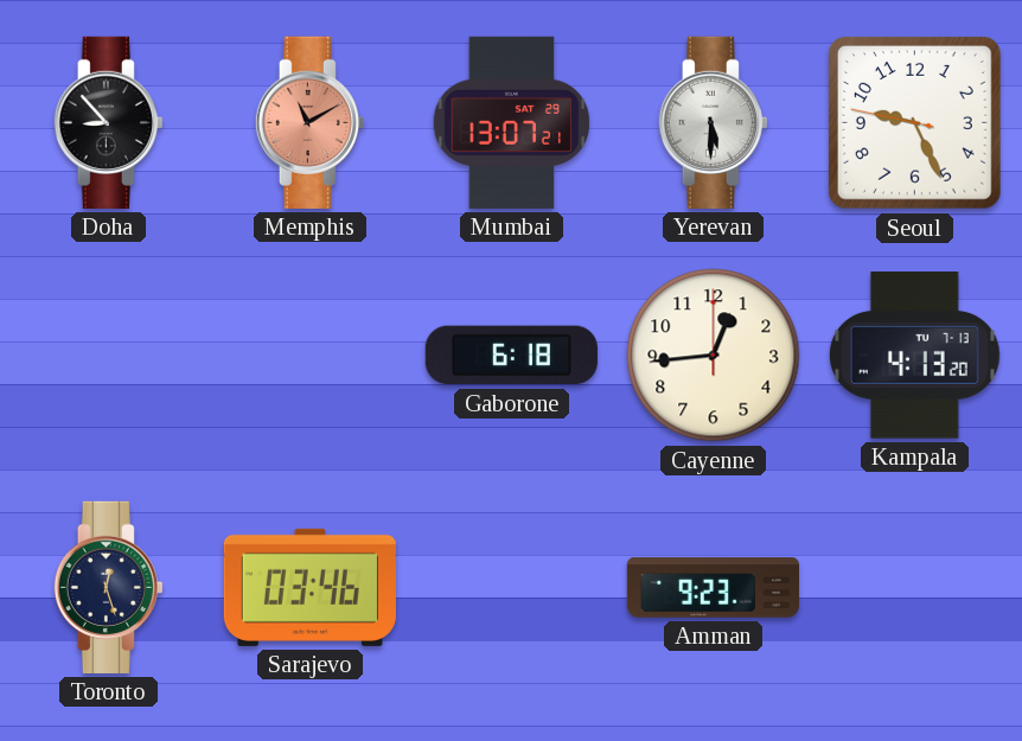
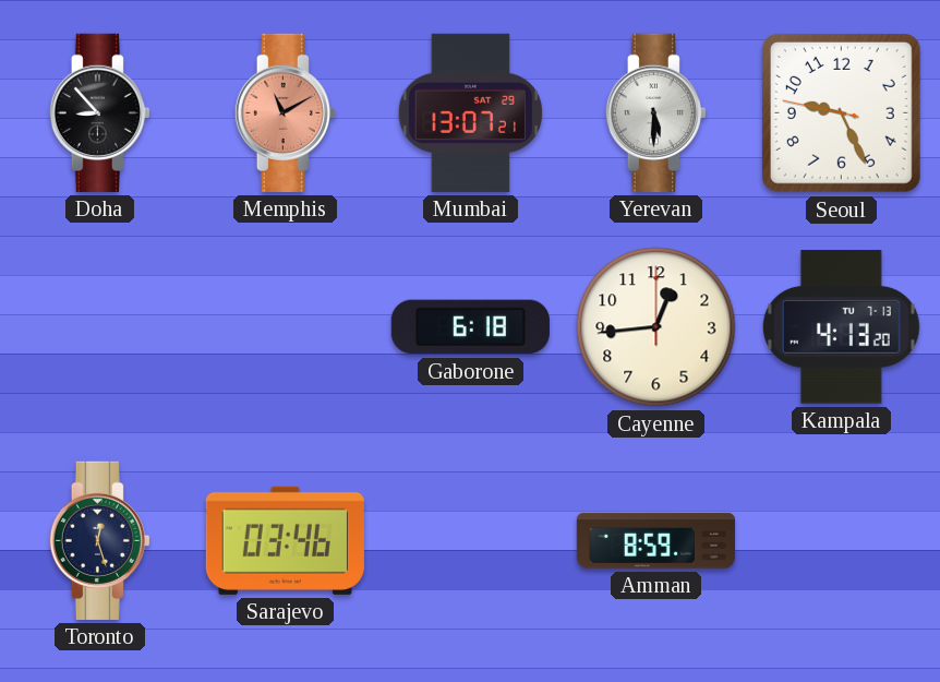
Amman: 9:23 -> 8:59
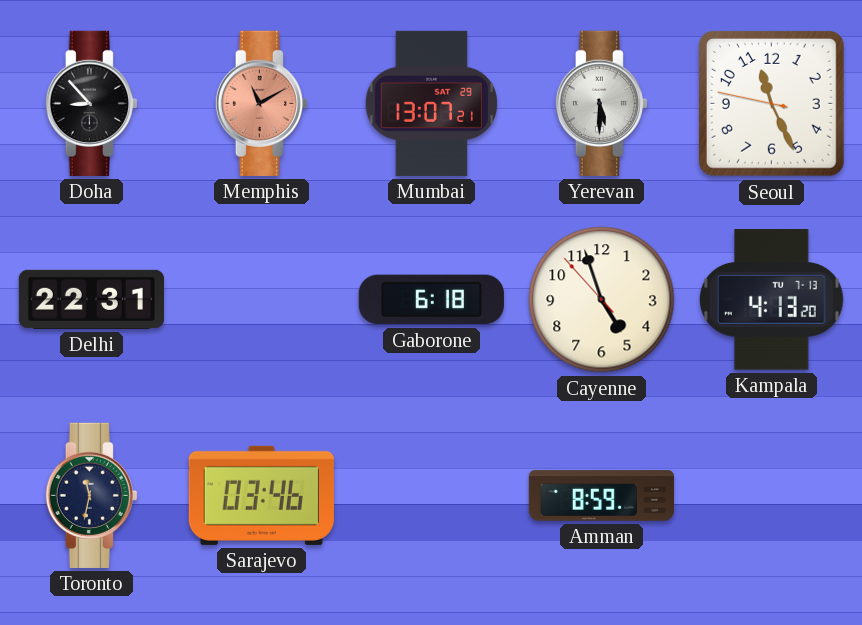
Seoul: 9:25 -> 11:25
Delhi: none -> 22:31
Cayenne: 12:44 -> 4:56
Toronto: 12:27 -> 11:32
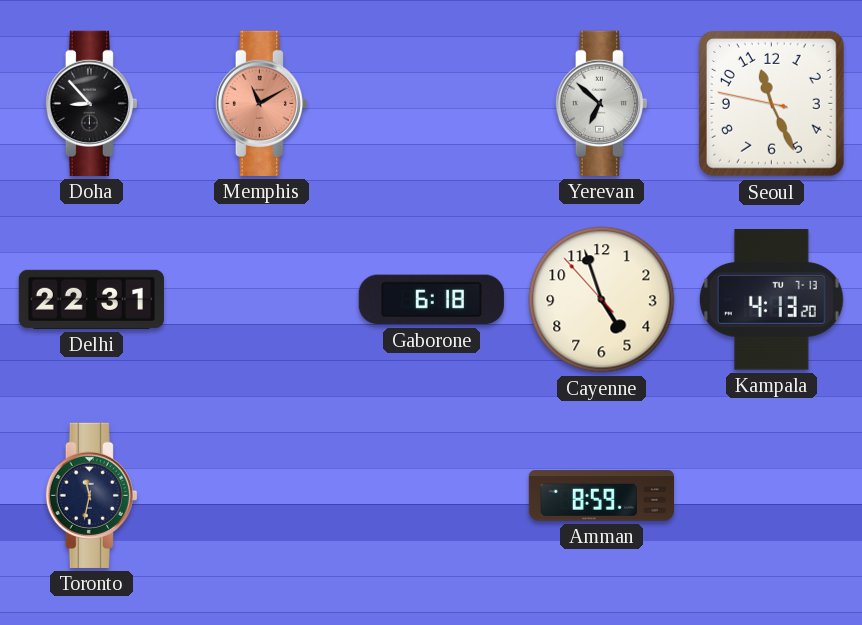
Mumbai: 13:07 -> none
Yerevan: 5:30 -> 6:52
Sarajevo: 03:46 -> none
